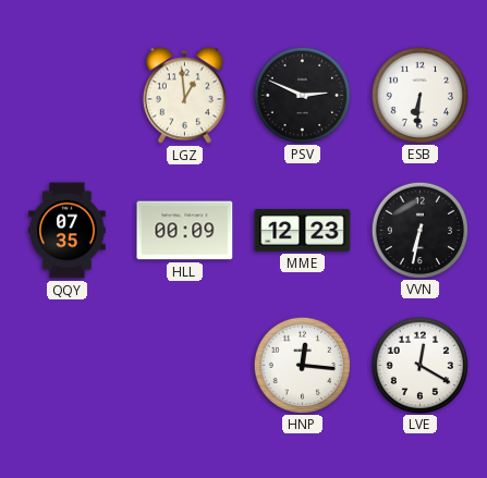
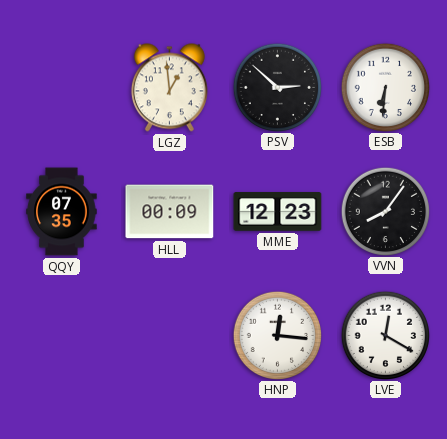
PSV: 2:49 -> 2:52
VVN: 6:32 -> 8:06
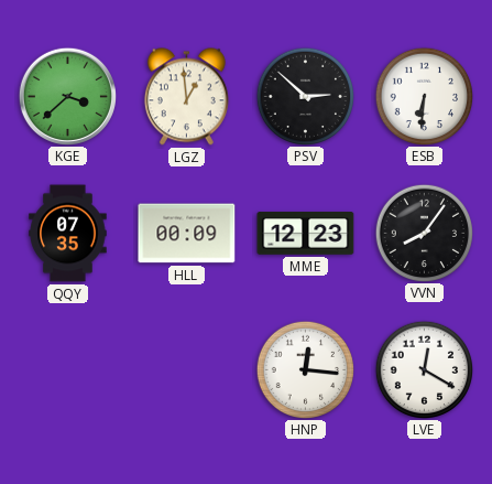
KGE: none -> 3:38
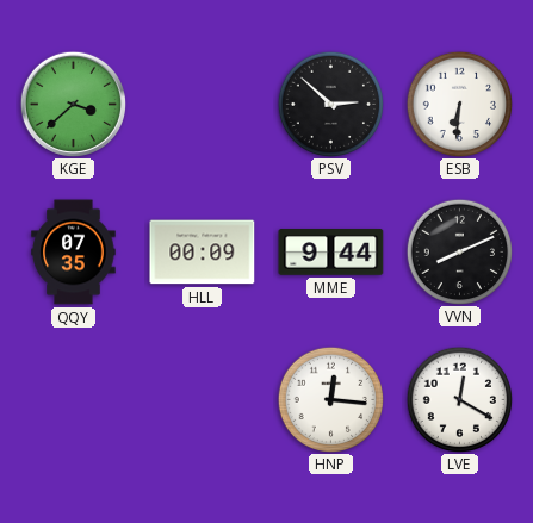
LGZ: 12:59 -> none
MME: 12:23 -> 9:44
VVN: 8:06 -> 8:11
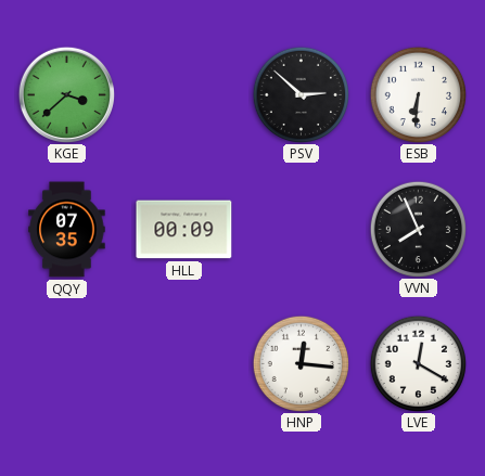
MME: 9:44 -> none
VVN: 8:11 -> 7:56
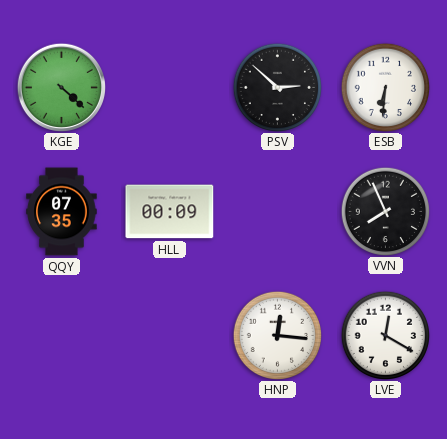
KGE: 3:38 -> 4:22
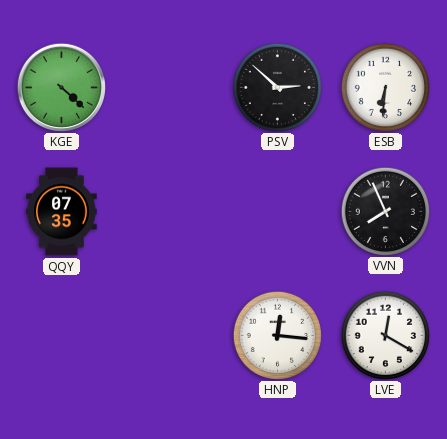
HLL: 00:09 -> none
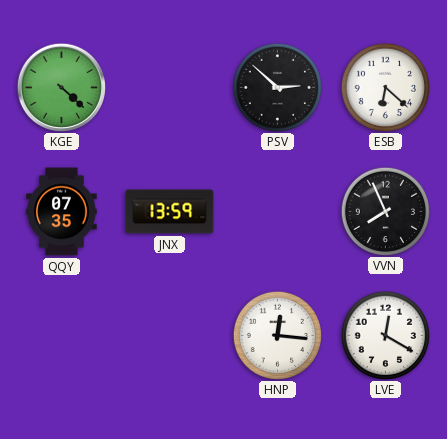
ESB: 6:31 -> 6:22
JNX: none -> 13:59
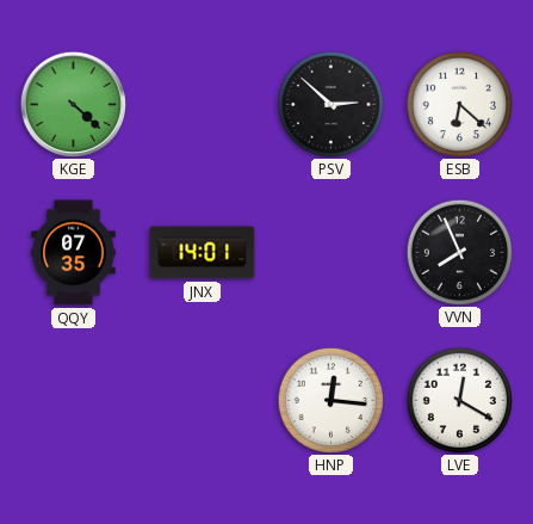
JNX: 13:59 -> 14:01
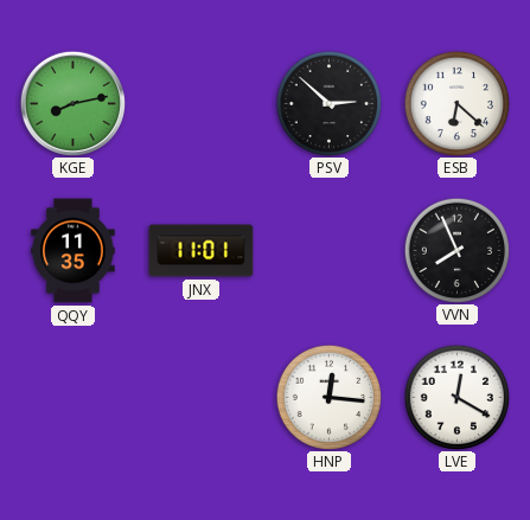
KGE: 4:22 -> 8:13
QQY: 07:35 -> 11:35
JNX: 14:01 -> 11:01
